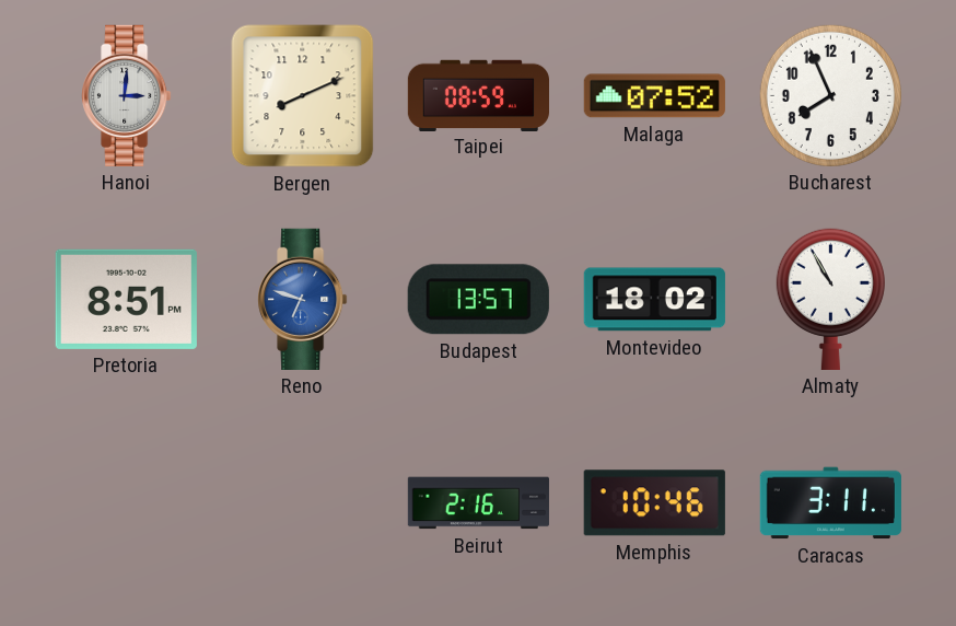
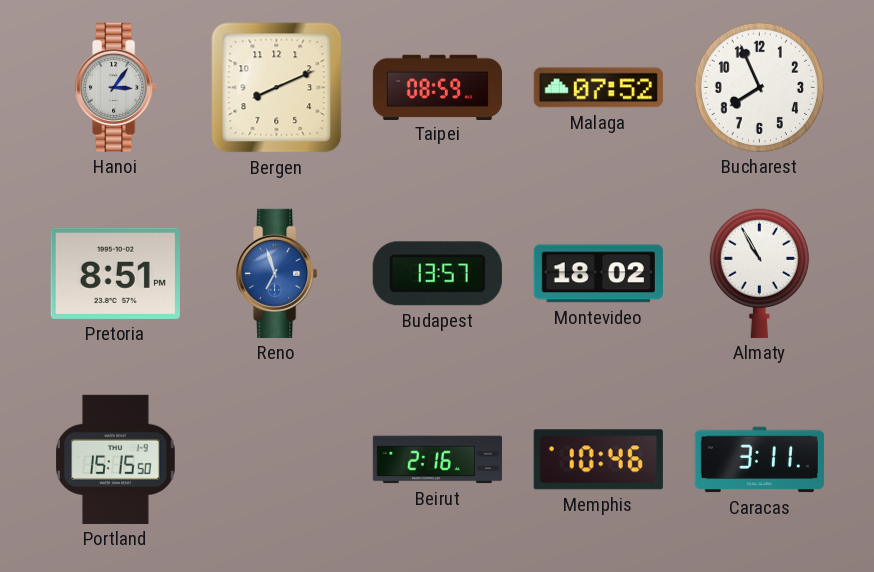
Hanoi: 3:01 -> 3:06
Reno: 6:48 -> 6:57
Portland: none -> 15:15
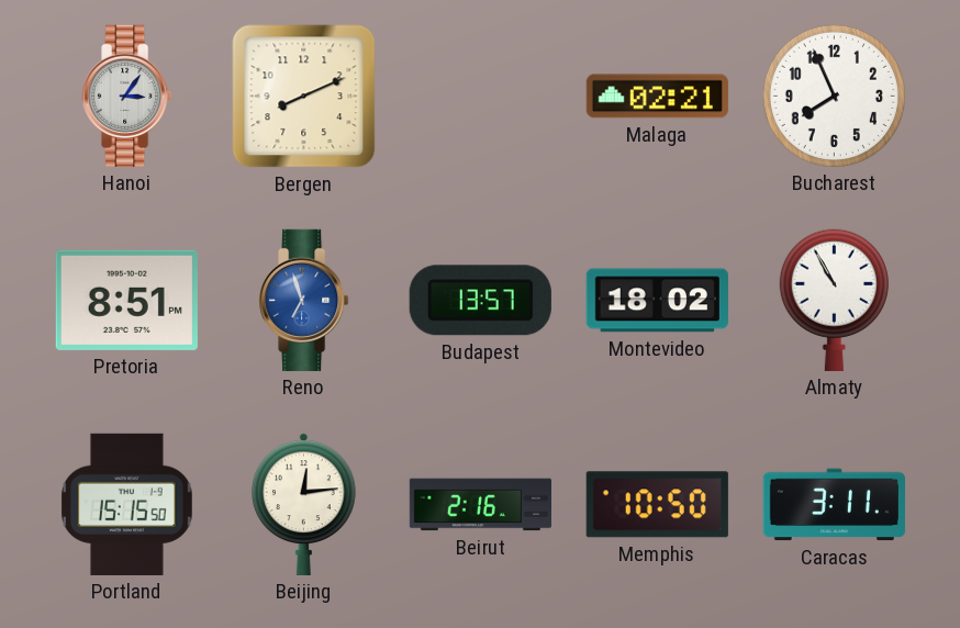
Taipei: 08:59 -> none
Malaga: 07:52 -> 02:21
Beijing: none -> 12:14
Memphis: 10:46 -> 10:50
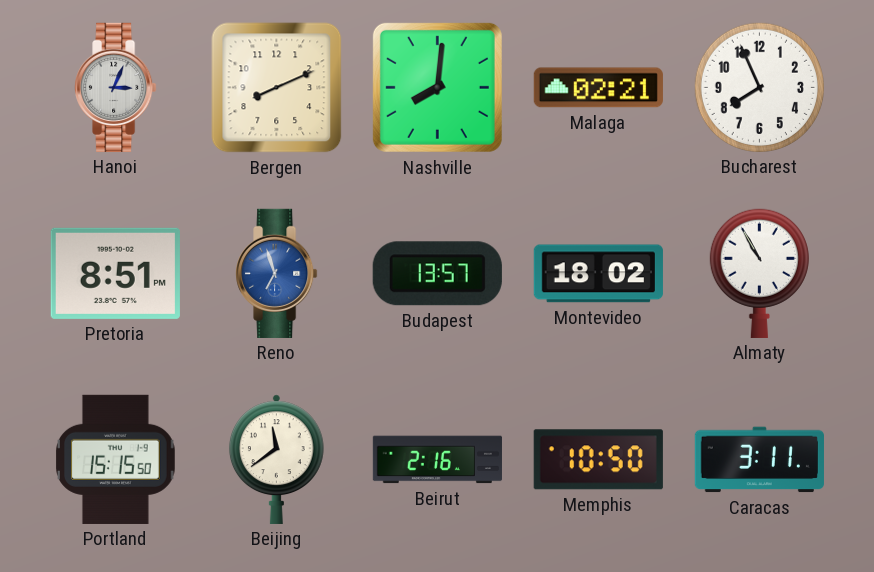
Hanoi: 3:06 -> 3:04
Nashville: none -> 8:01
Beijing: 12:14 -> 11:39
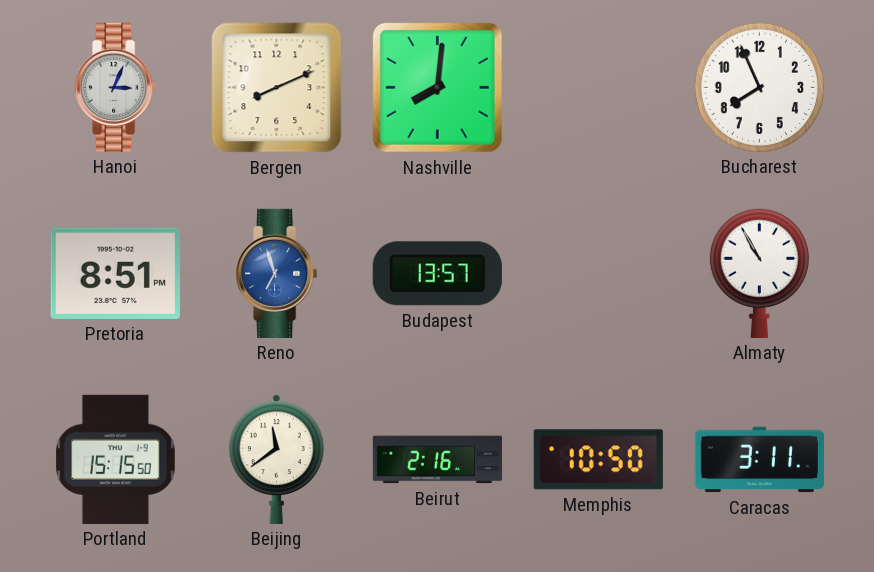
Malaga: 02:21 -> none
Montevideo: 18:02 -> none
